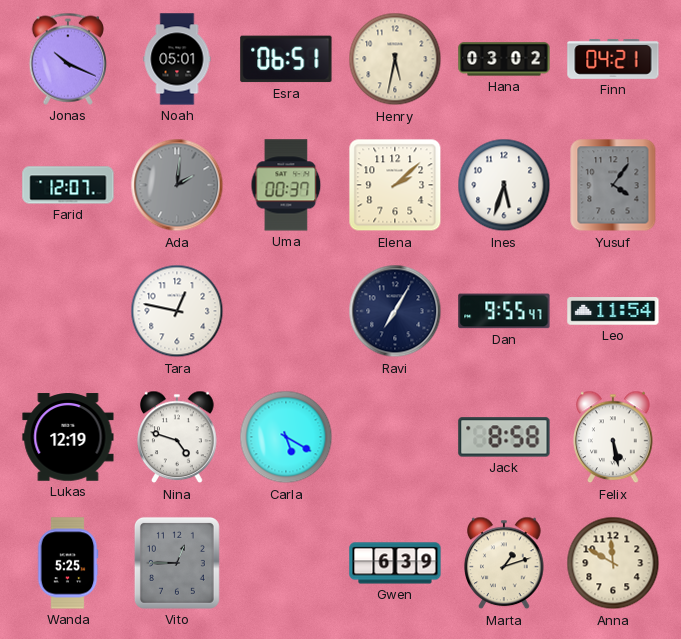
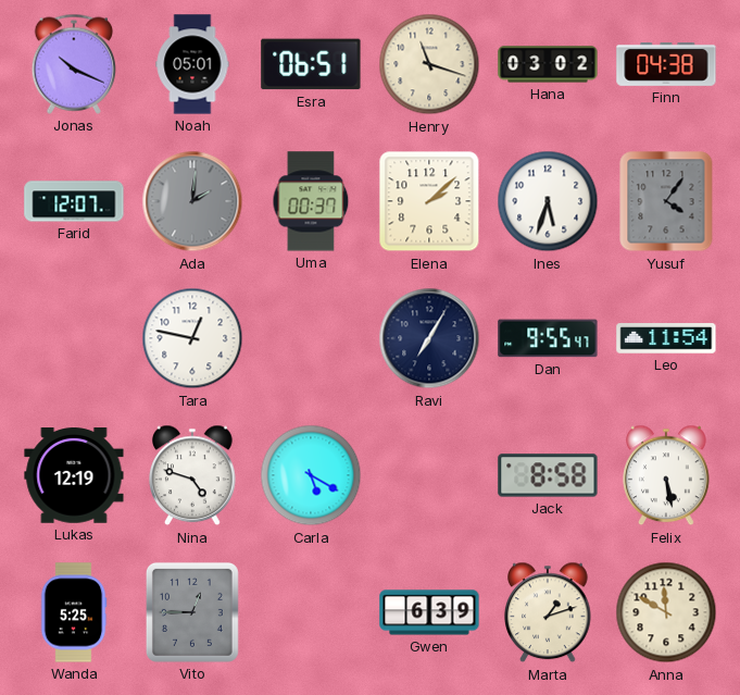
Henry: 5:32 -> 11:18
Finn: 04:21 -> 04:38
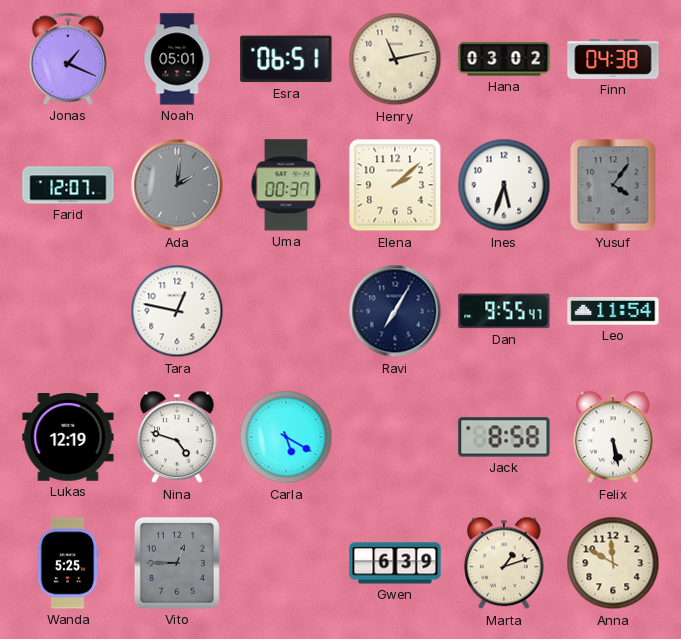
Jonas: 10:19 -> 1:19
Henry: 11:18 -> 11:13
